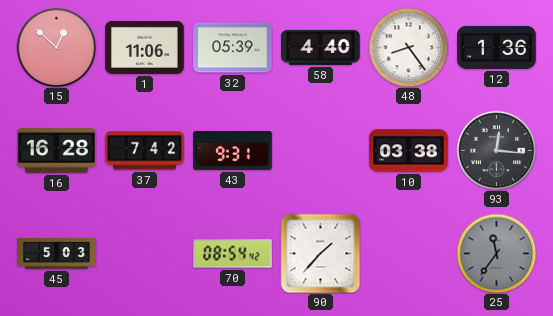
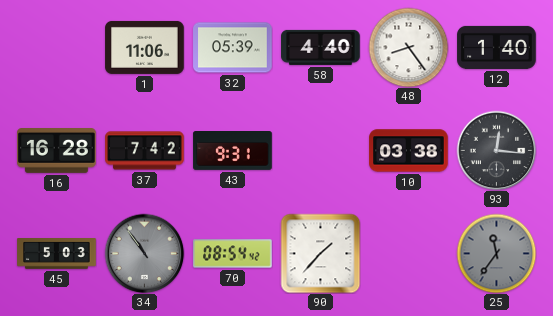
15: 12:52 -> none
12: 1:36 -> 1:40
34: none -> 10:54
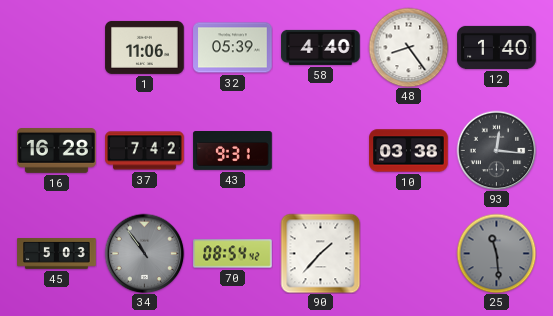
25: 11:36 -> 11:29
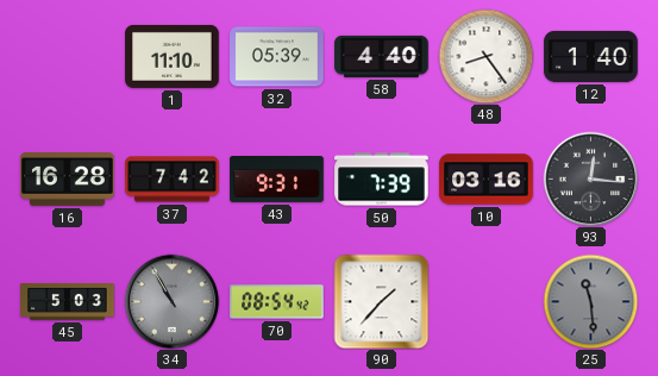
1: 11:06 -> 11:10
50: none -> 7:39
10: 03:38 -> 03:16
34: 10:54 -> 10:55
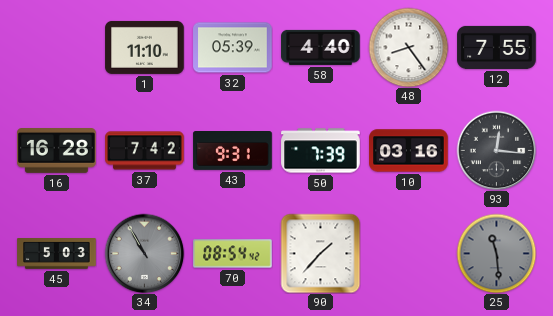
12: 1:40 -> 7:55
